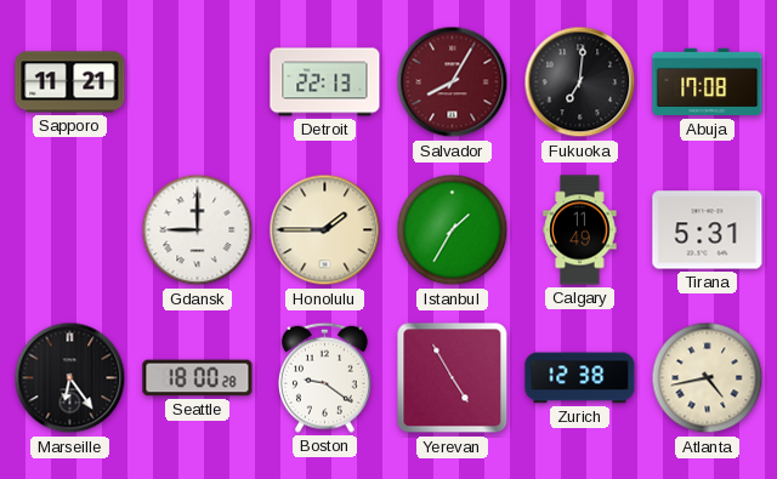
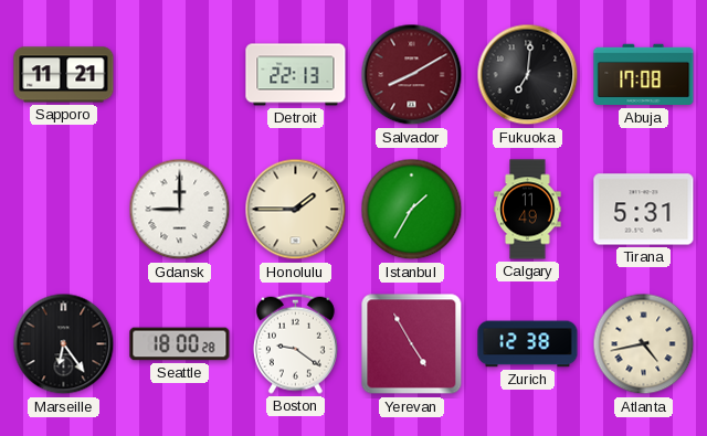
Salvador: 8:05 -> 8:10
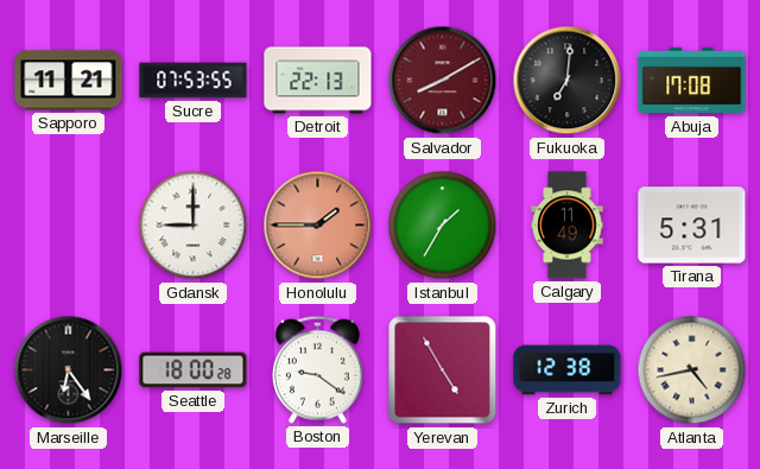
Sucre: none -> 07:53
Honolulu dial: cream -> salmon
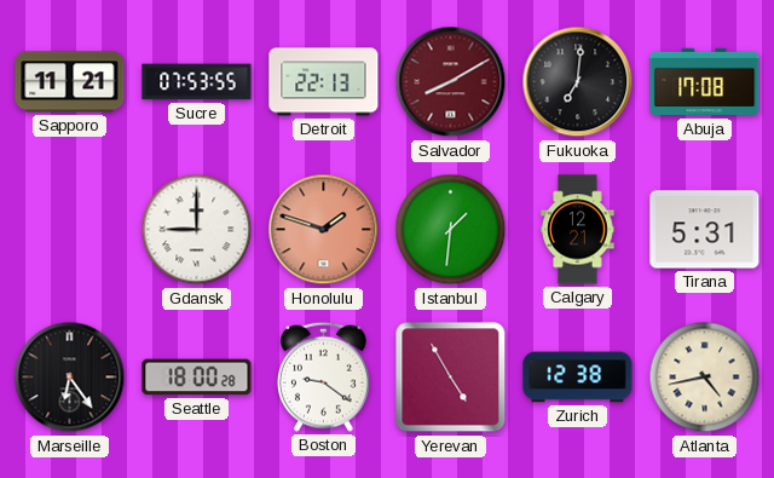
Honolulu: 1:45 -> 1:48
Istanbul: 1:35 -> 1:31
Calgary: 11:49 -> 12:21
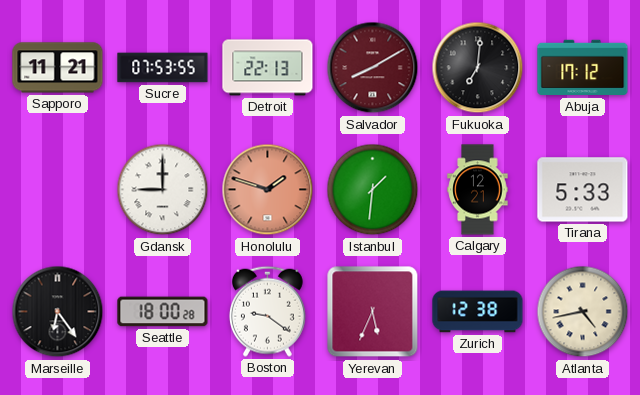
Abuja: 17:08 -> 17:12
Tirana: 5:31 -> 5:33
Yerevan: 4:55 -> 5:34
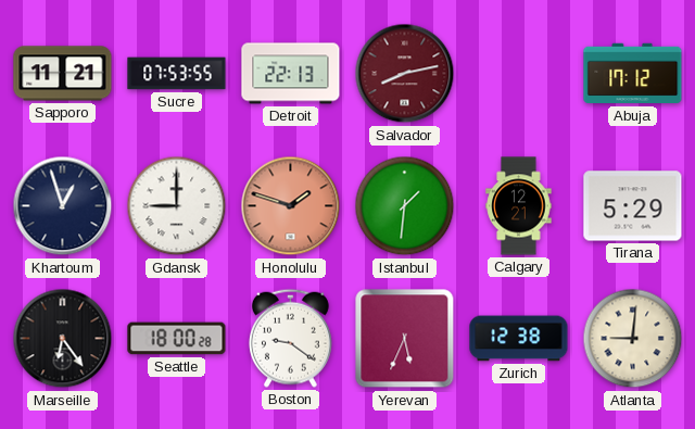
Salvador: 8:10 -> 8:13
Fukuoka: 7:01 -> none
Khartoum: none -> 12:57
Tirana: 5:33 -> 5:29
Atlanta: 4:43 -> 9:01
